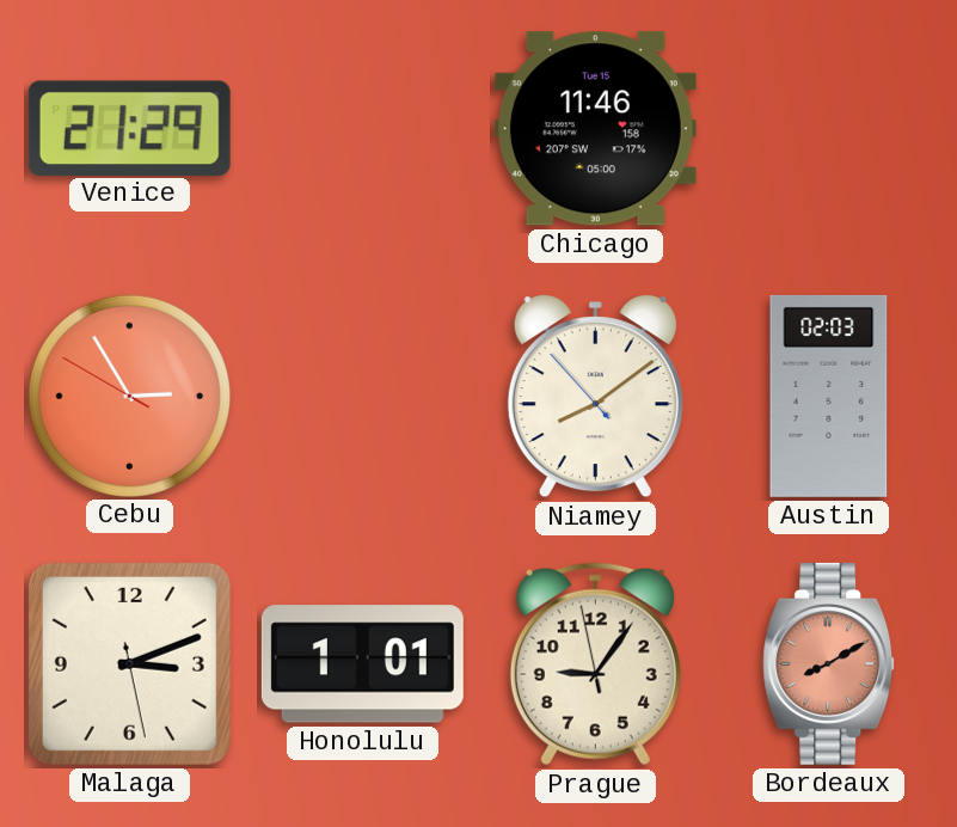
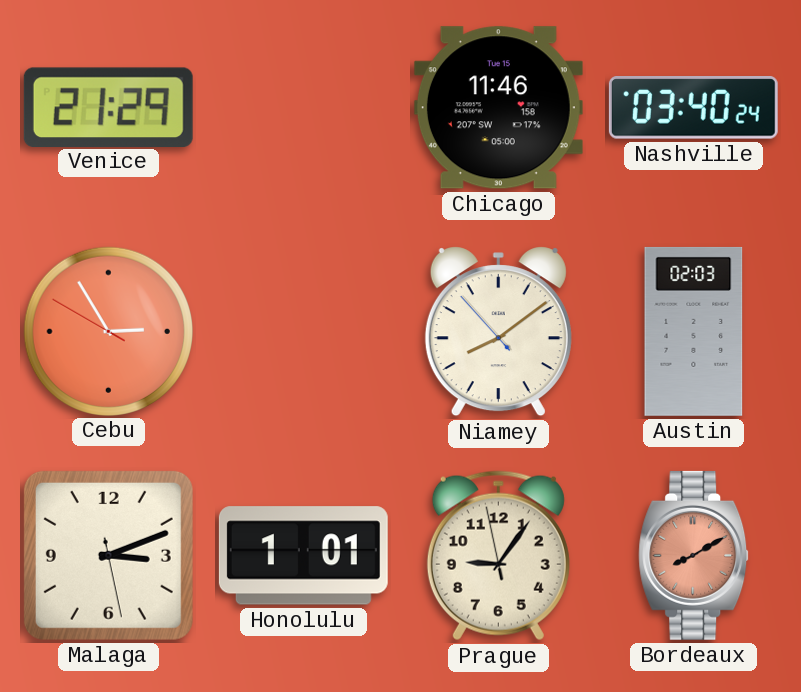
Nashville: none -> 03:40
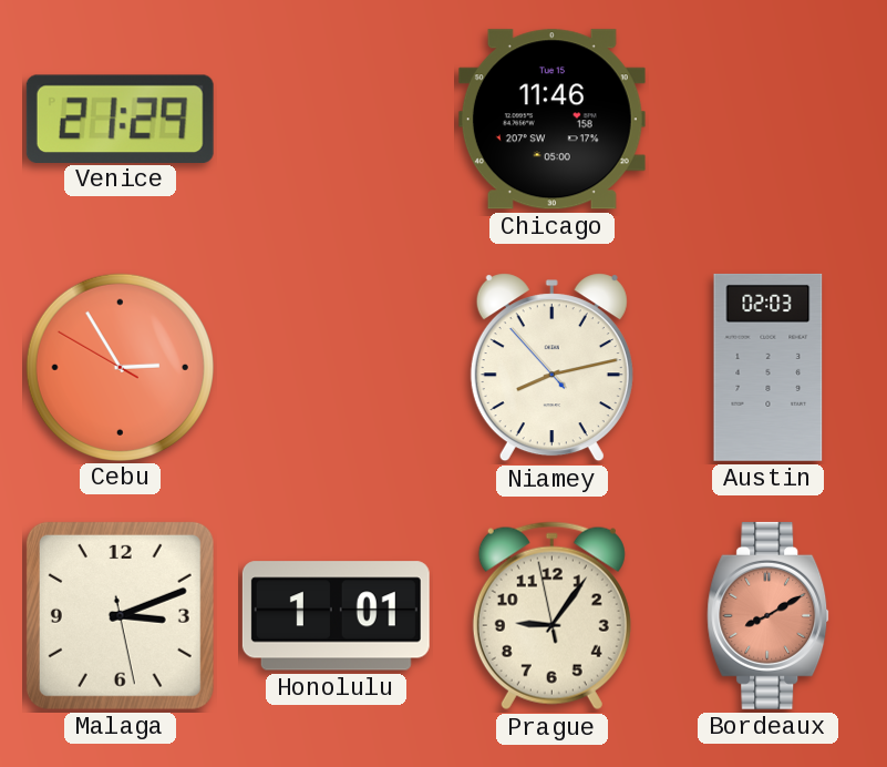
Nashville: 03:40 -> none
Niamey: 8:08 -> 8:12
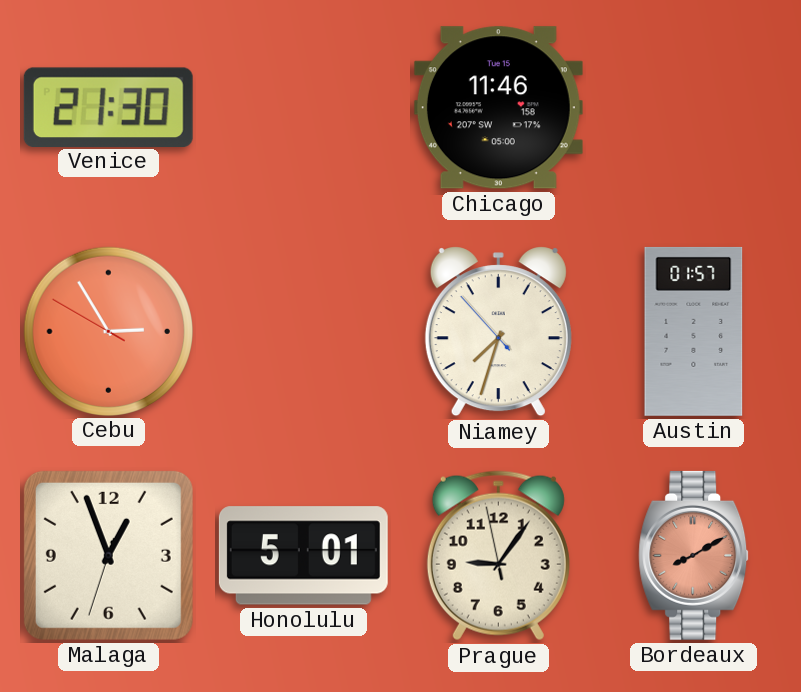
Venice: 21:29 -> 21:30
Niamey: 8:12 -> 7:32
Austin: 02:03 -> 01:57
Malaga: 3:11 -> 12:56
Honolulu: 1:01 -> 5:01
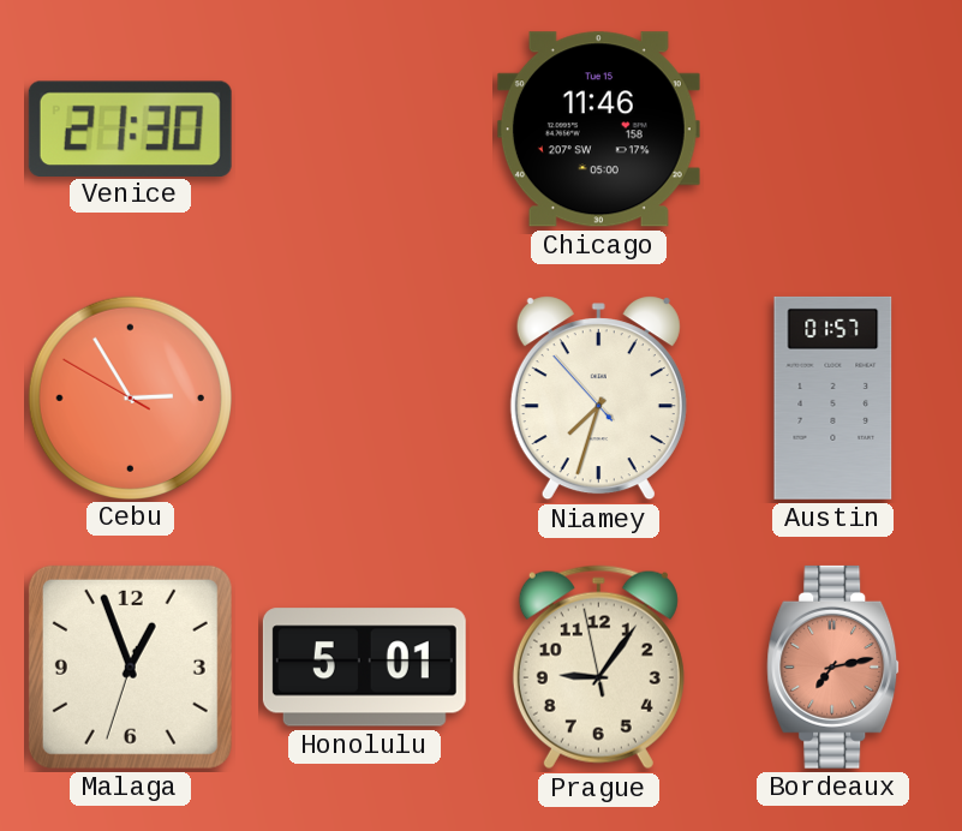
Bordeaux: 8:10 -> 7:13
